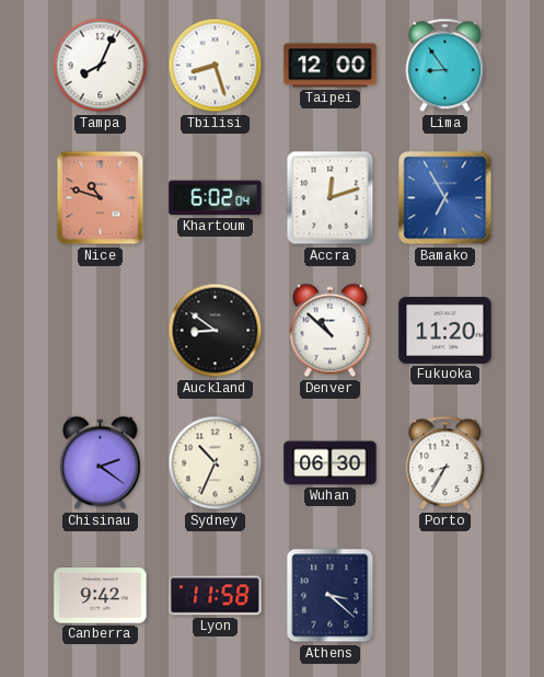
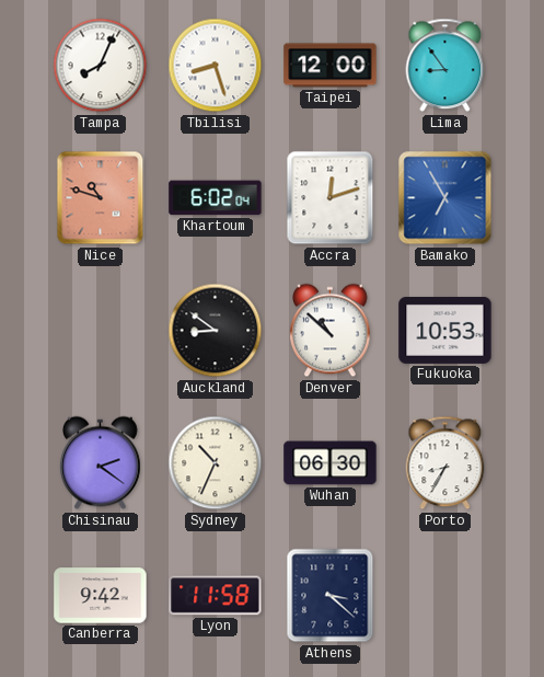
Fukuoka: 11:20 -> 10:53
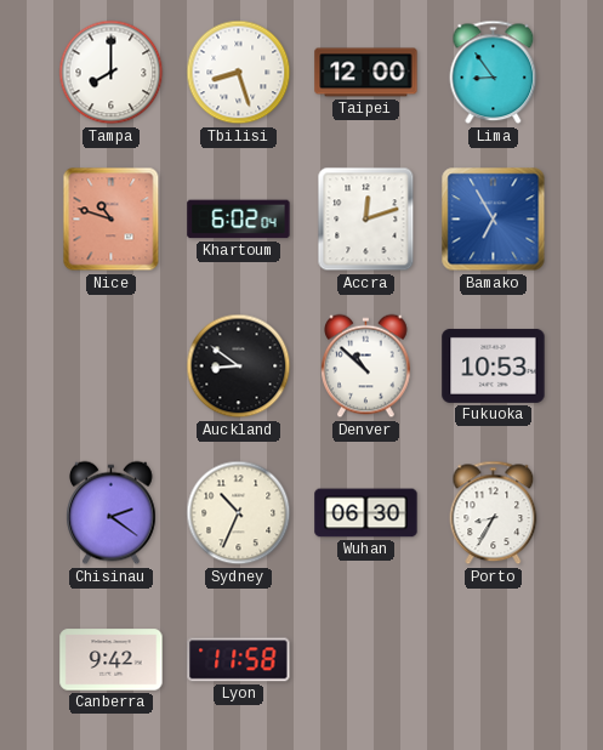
Tampa: 8:04 -> 8:00
Athens: 3:22 -> none
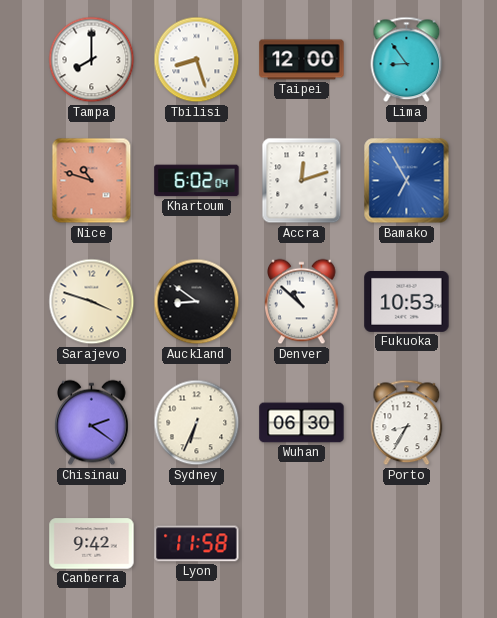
Sarajevo: none -> 3:48
Sydney: 10:34 -> 6:34
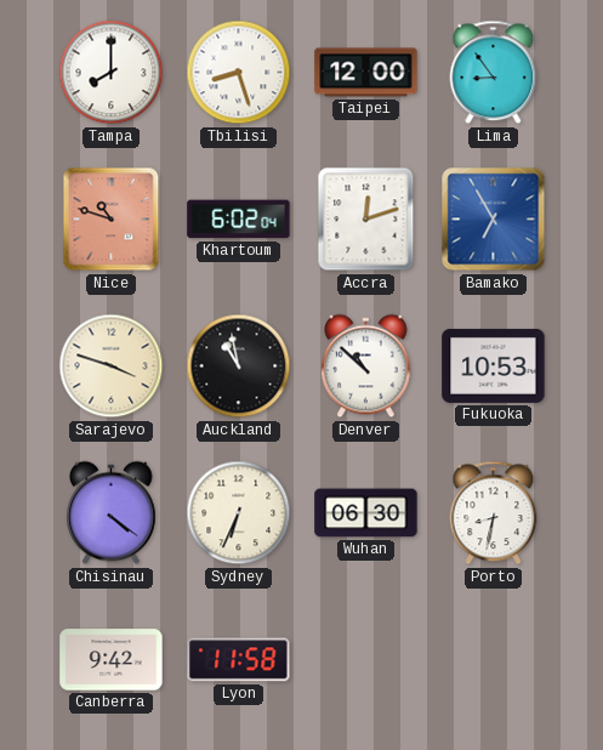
Auckland: 8:51 -> 10:58
Chisinau: 2:21 -> 4:21
Porto: 8:35 -> 8:32
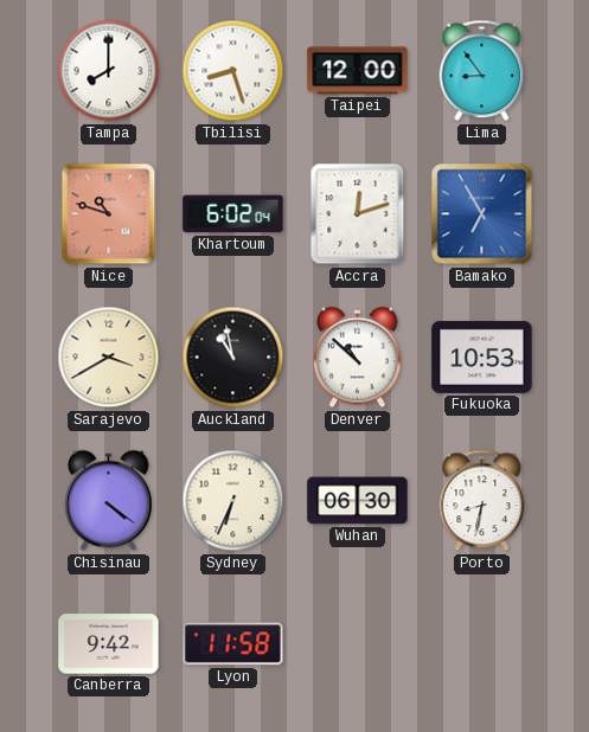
Sarajevo: 3:48 -> 3:40
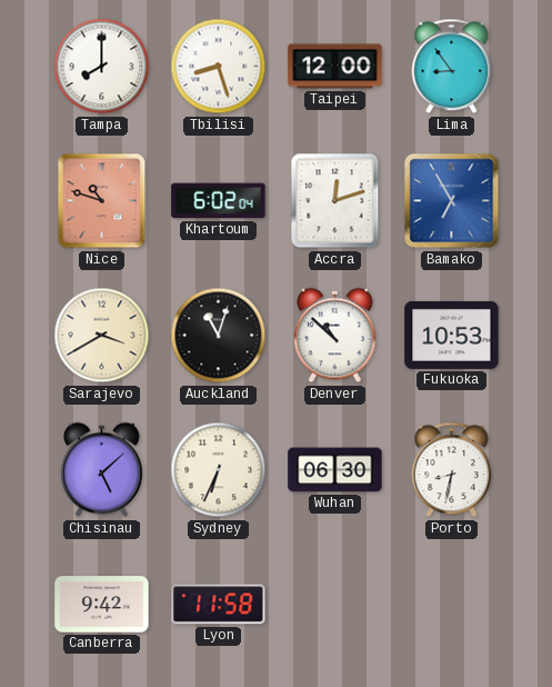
Auckland: 10:58 -> 11:03
Chisinau: 4:21 -> 5:08
